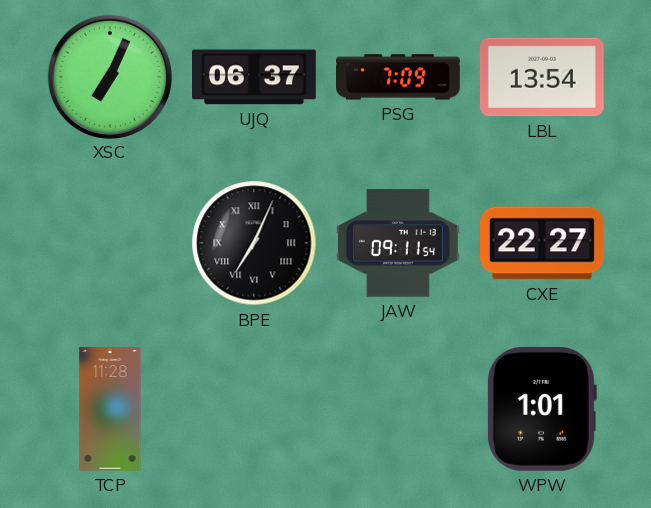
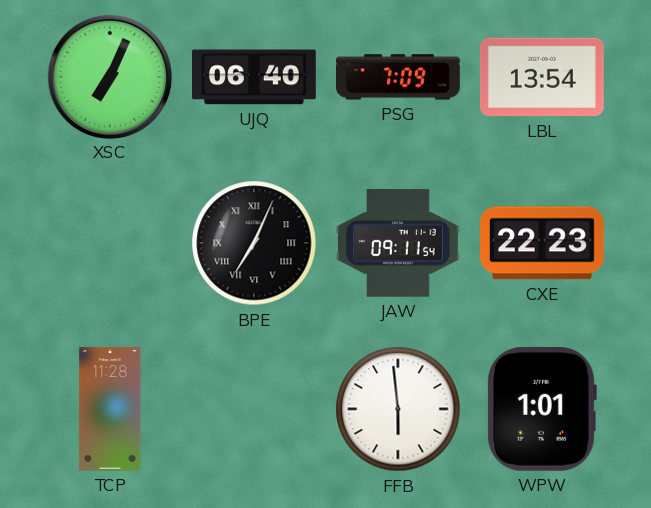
UJQ: 06:37 -> 06:40
CXE: 22:27 -> 22:23
FFB: none -> 5:59
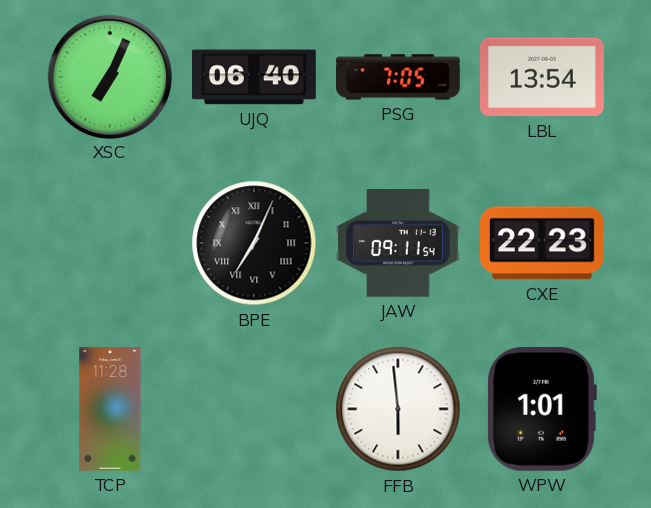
PSG: 7:09 -> 7:05
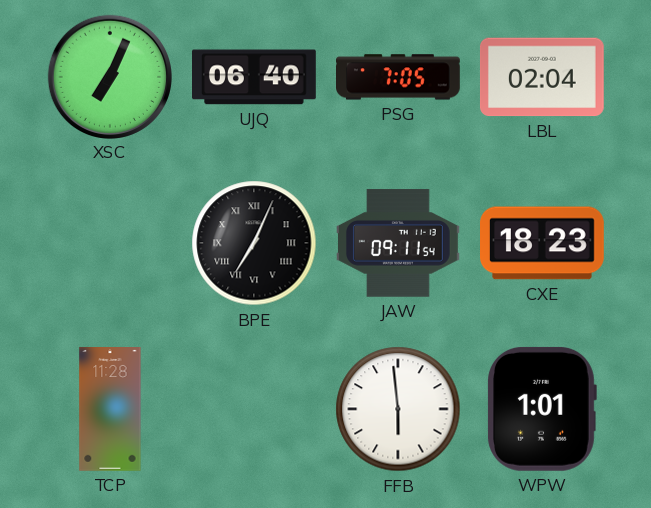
LBL: 13:54 -> 02:04
CXE: 22:23 -> 18:23
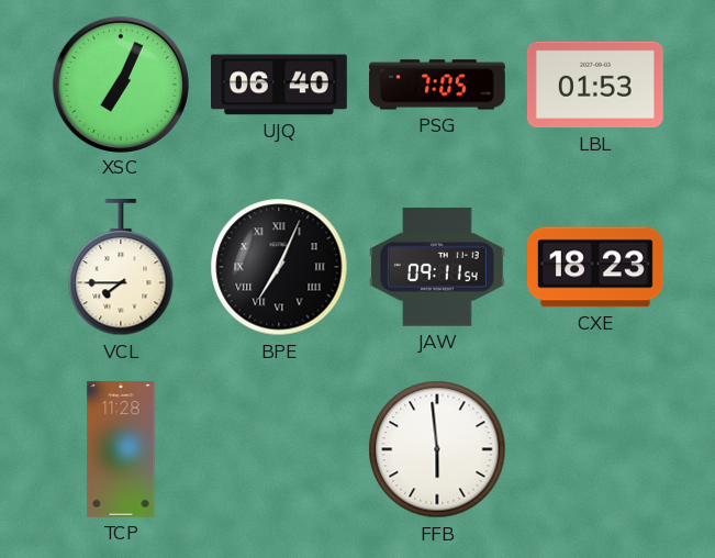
LBL: 02:04 -> 01:53
VCL: none -> 7:45
WPW: 1:01 -> none
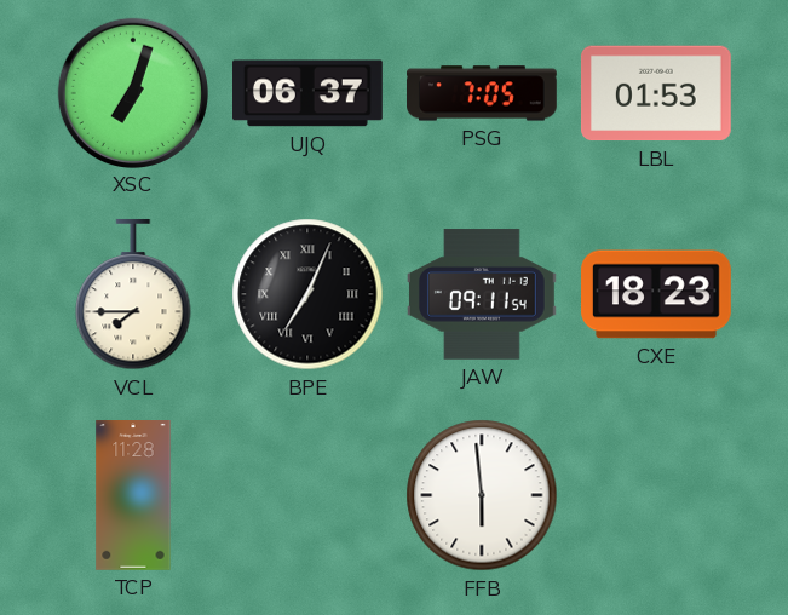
XSC: 7:04 -> 7:03
UJQ: 06:40 -> 06:37
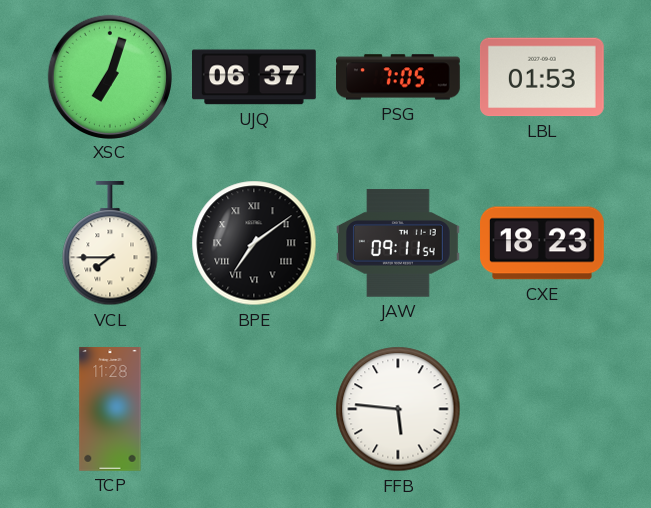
BPE: 7:04 -> 7:09
FFB: 5:59 -> 5:46
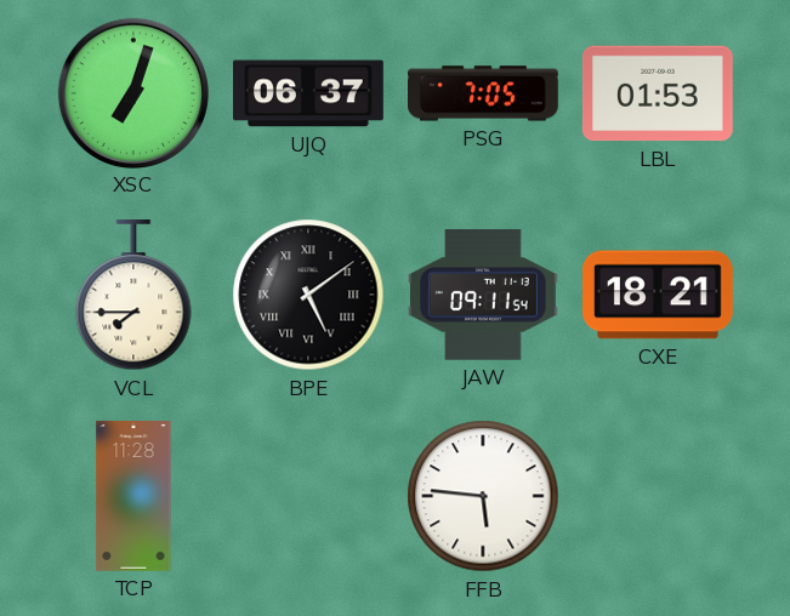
BPE: 7:09 -> 5:09
CXE: 18:23 -> 18:21
